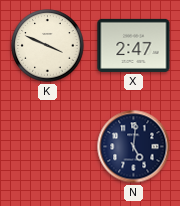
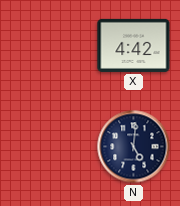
K: 3:49 -> none
X: 2:47 -> 4:42
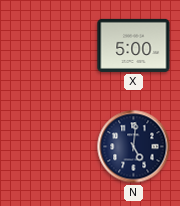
X: 4:42 -> 5:00
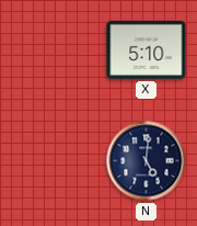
X: 5:00 -> 5:10
